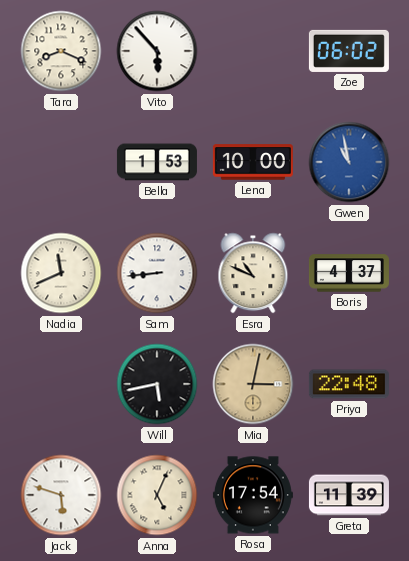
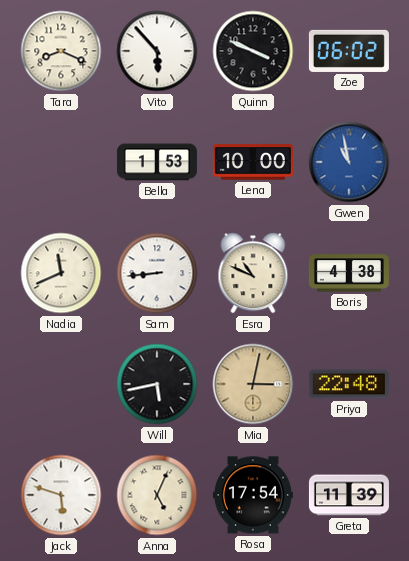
Quinn: none -> 3:49
Boris: 4:37 -> 4:38
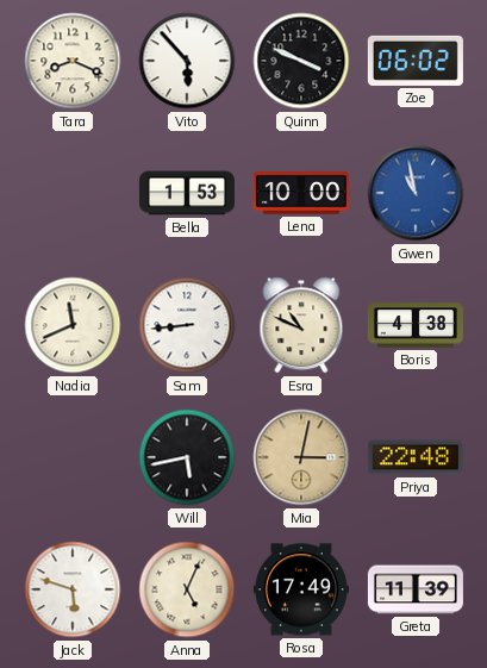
Rosa: 17:54 -> 17:49
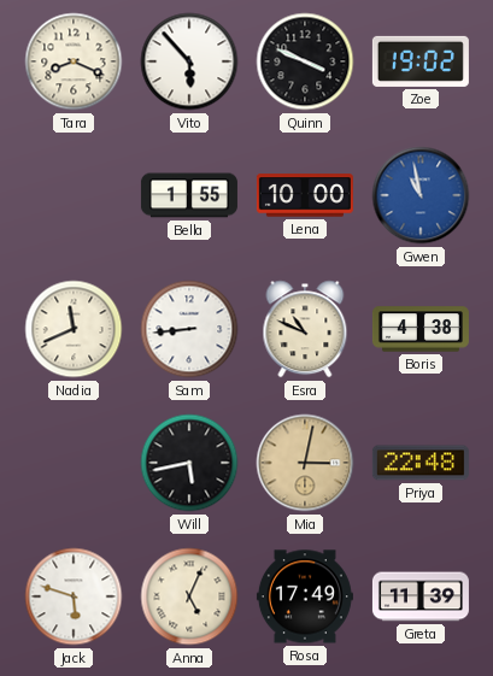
Zoe: 06:02 -> 19:02
Bella: 1:53 -> 1:55
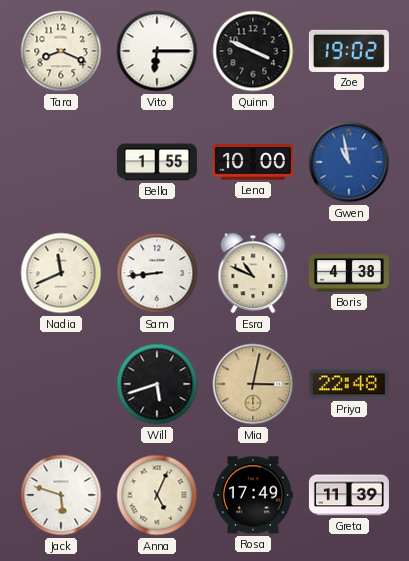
Vito: 5:53 -> 6:15
Will: 5:43 -> 5:42
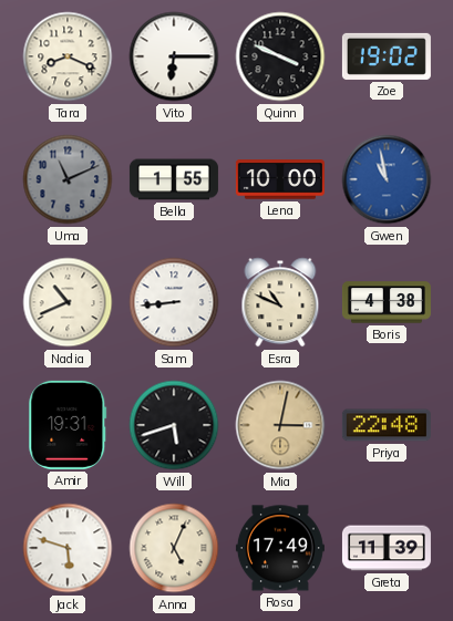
Uma: none -> 11:11
Nadia: 11:41 -> 10:41
Amir: none -> 19:31
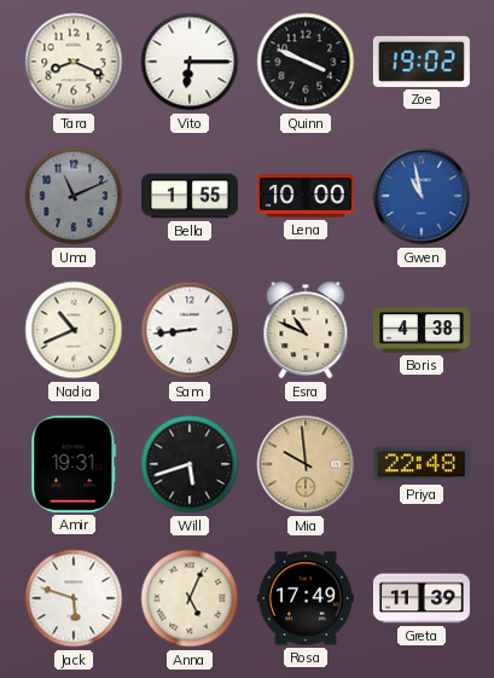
Mia: 3:02 -> 9:59
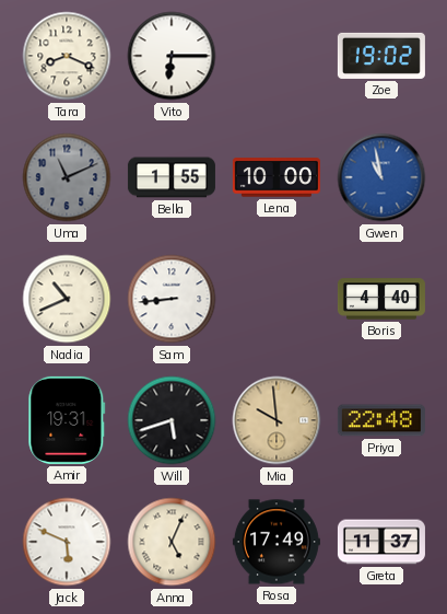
Quinn: 3:49 -> none
Esra: 10:49 -> none
Boris: 4:38 -> 4:40
Jack: 5:48 -> 5:49
Greta: 11:39 -> 11:37
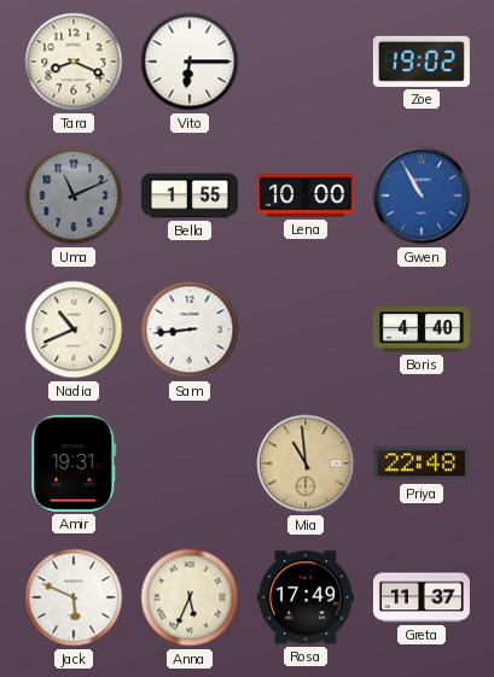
Gwen: 10:58 -> 10:55
Will: 5:42 -> none
Mia: 9:59 -> 10:59
Anna: 5:04 -> 5:34
